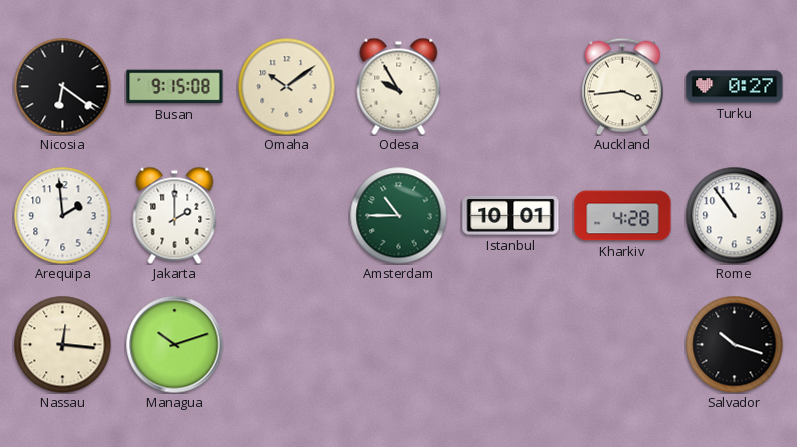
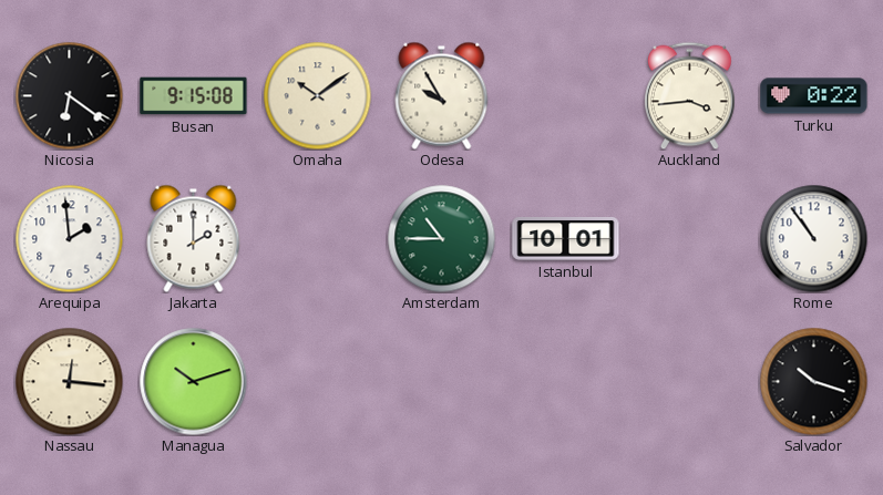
Turku: 0:27 -> 0:22
Kharkiv: 4:28 -> none
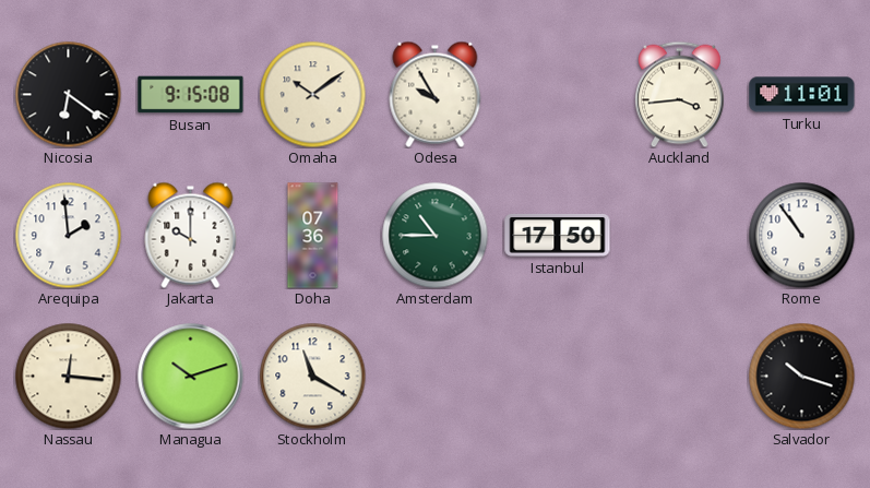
Turku: 0:22 -> 11:01
Jakarta: 2:00 -> 10:00
Doha: none -> 07:36
Istanbul: 10:01 -> 17:50
Stockholm: none -> 11:20
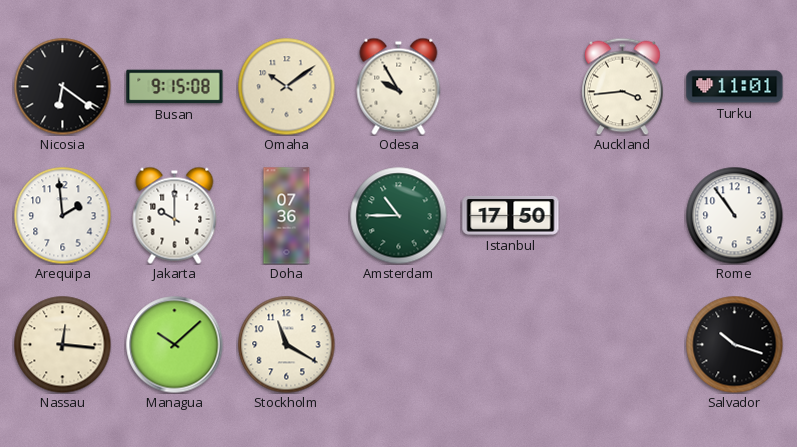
Managua: 10:12 -> 10:08
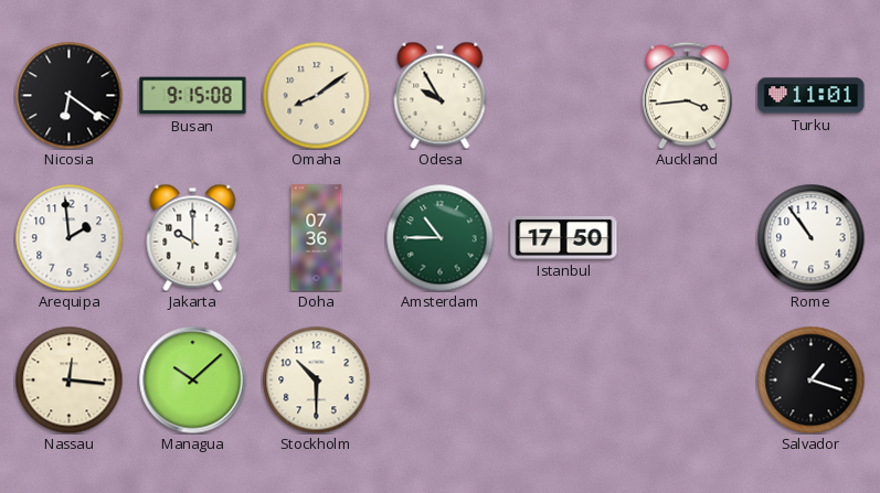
Omaha: 10:09 -> 8:09
Stockholm: 11:20 -> 10:30
Salvador: 10:18 -> 1:18
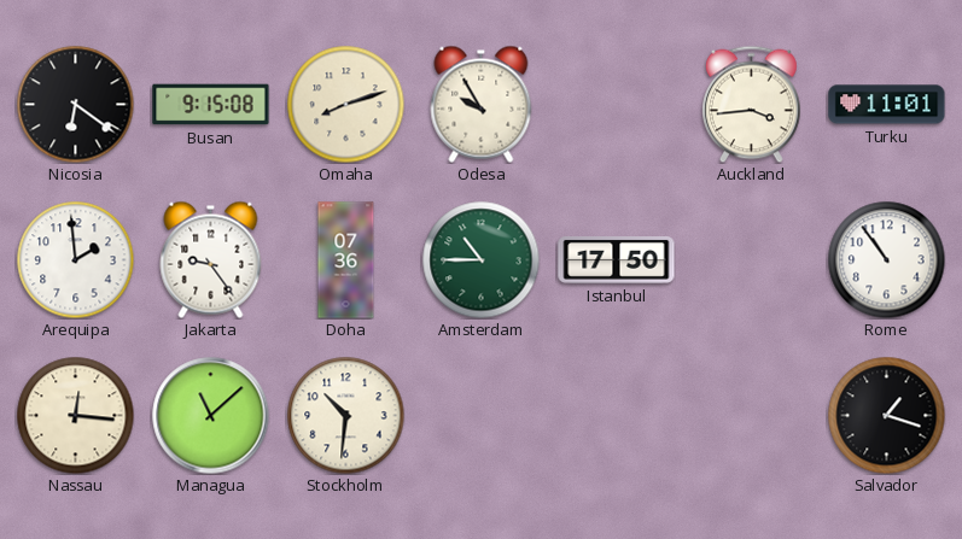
Omaha: 8:09 -> 8:12
Jakarta: 10:00 -> 9:24
Managua: 10:08 -> 11:08
Stockholm: 10:30 -> 10:31
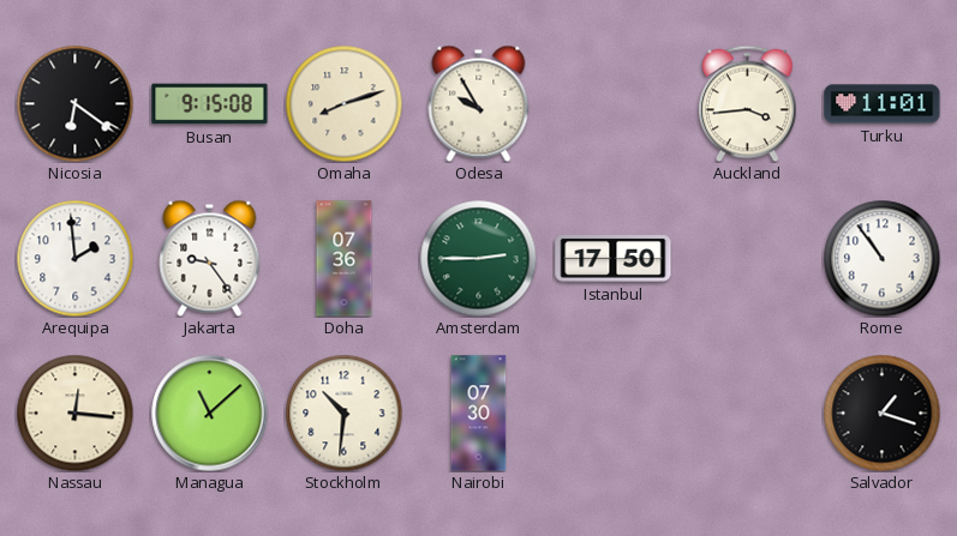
Amsterdam: 10:45 -> 2:45
Nairobi: none -> 07:30
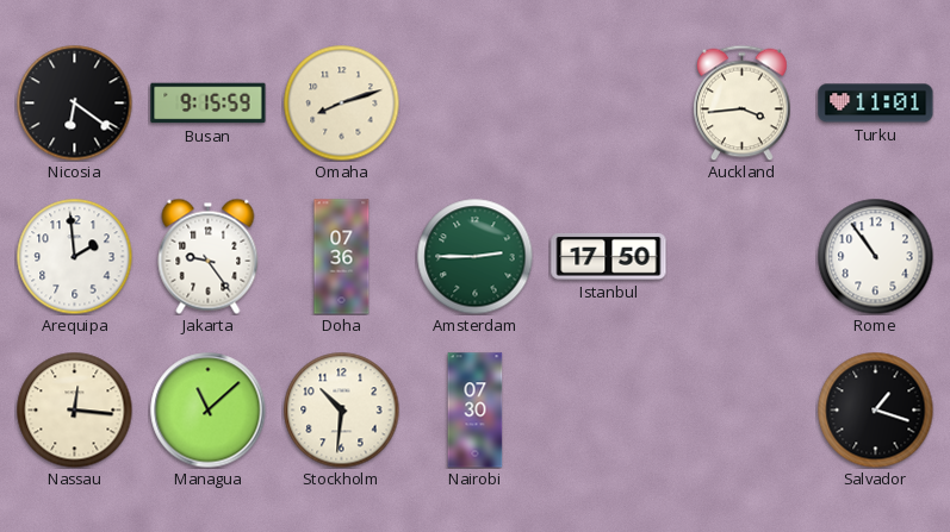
Busan: 9:15:08 -> 9:15:59
Odesa: 9:55 -> none
